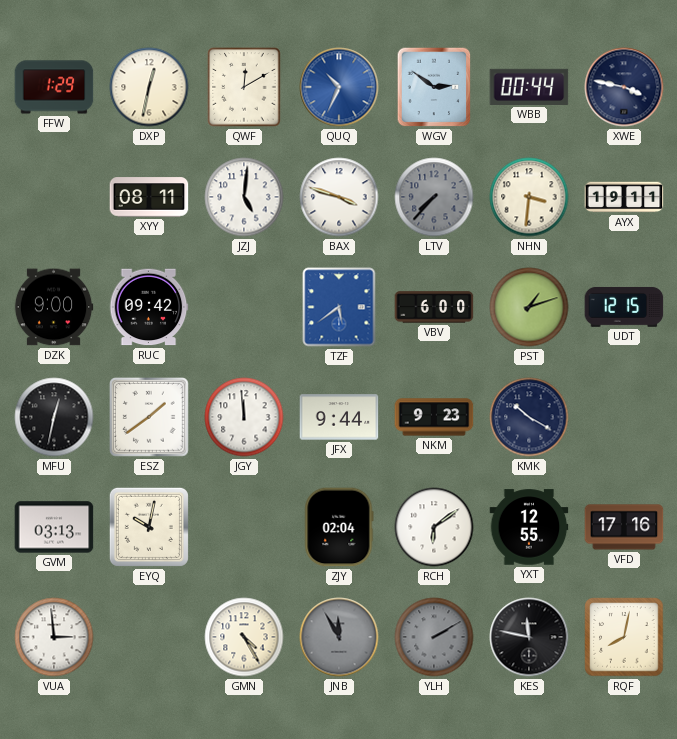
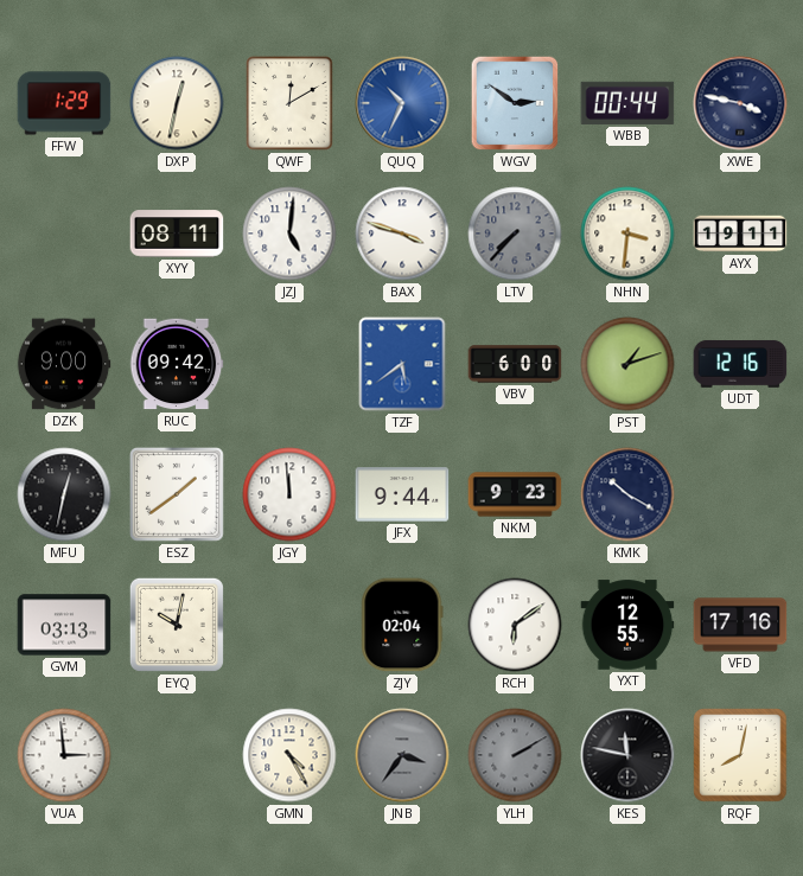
UDT: 12:15 -> 12:16
JNB: 11:55 -> 3:36
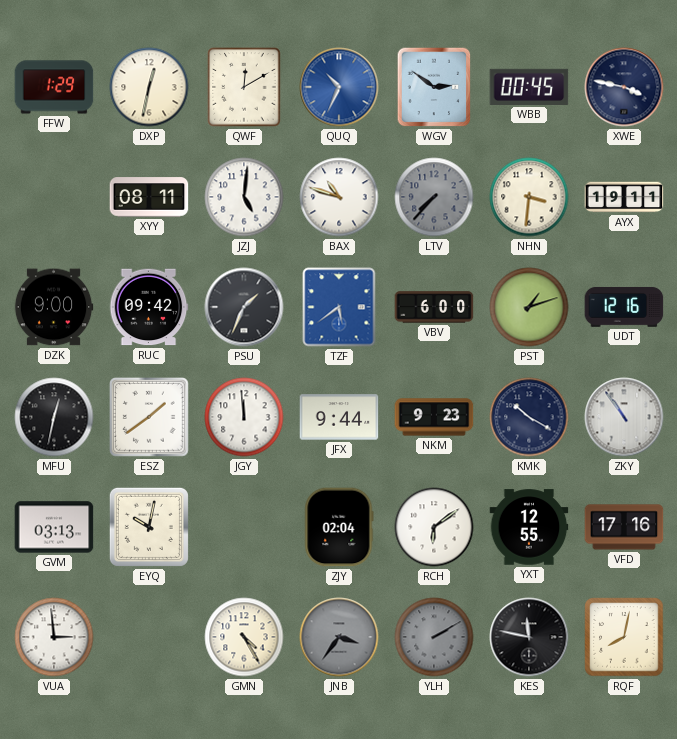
WBB: 00:44 -> 00:45
BAX: 3:48 -> 10:48
PSU: none -> 1:34
ZKY: none -> 10:54
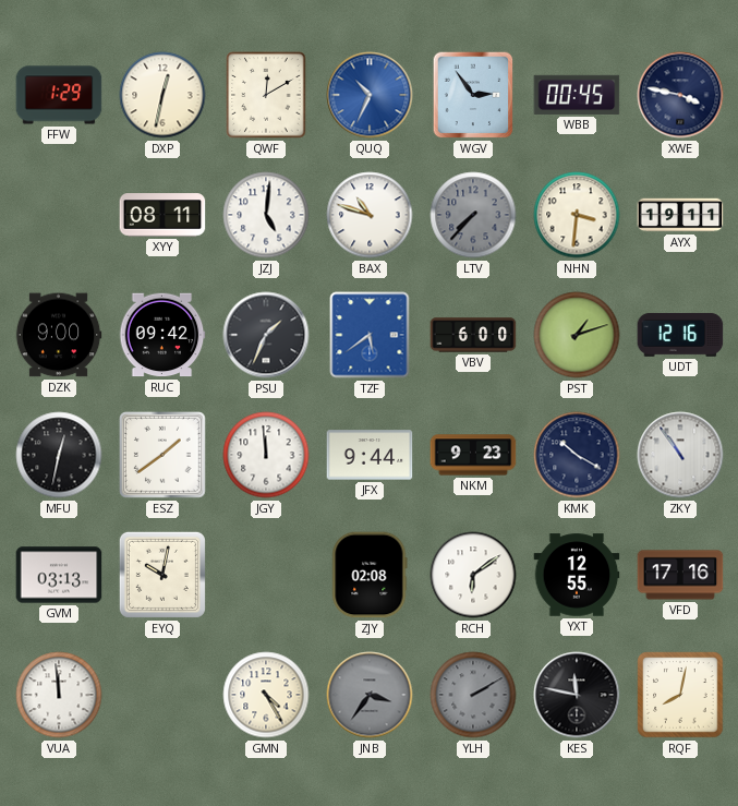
WGV: 2:51 -> 2:54
ZJY: 02:04 -> 02:08
VUA: 2:59 -> 11:59
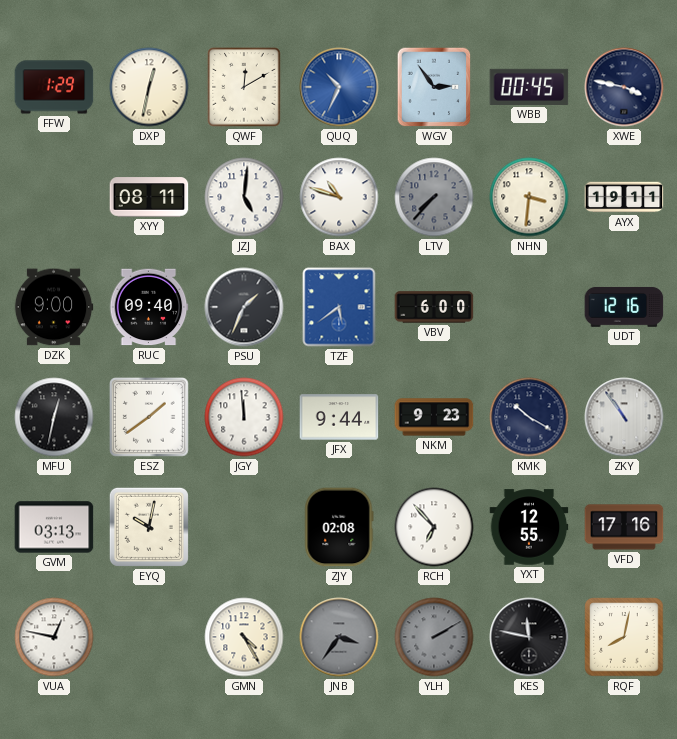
RUC: 09:42 -> 09:40
PST: 1:12 -> none
RCH: 6:09 -> 6:53
VUA: 11:59 -> 12:47
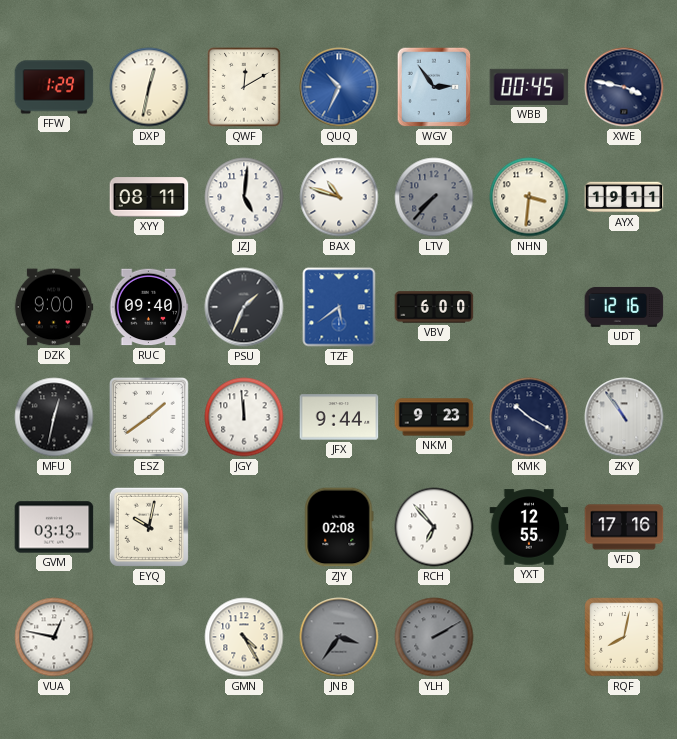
KES: 11:47 -> none
